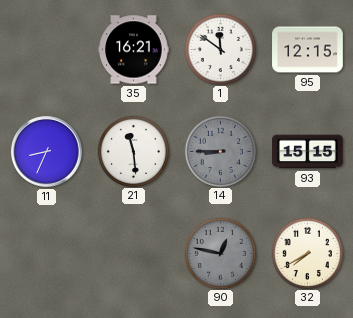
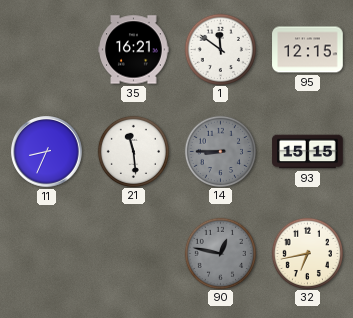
32: 7:40 -> 6:43
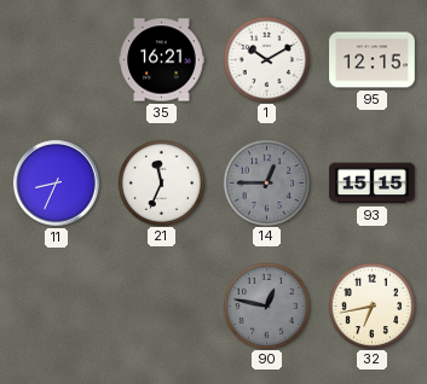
1: 11:51 -> 10:10
21: 11:29 -> 11:34
14: 8:45 -> 12:45
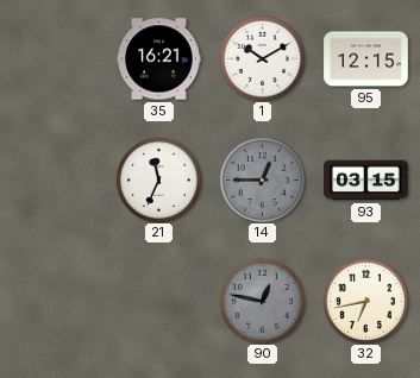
11: 8:34 -> none
93: 15:15 -> 03:15
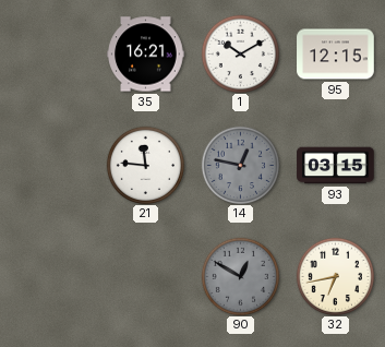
21: 11:34 -> 11:46
14: 12:45 -> 12:47
90: 12:47 -> 12:50
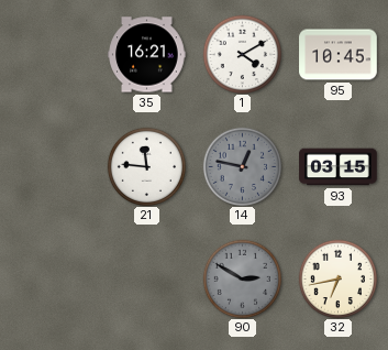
1: 10:10 -> 4:10
95: 12:15 -> 10:45
90: 12:50 -> 2:50
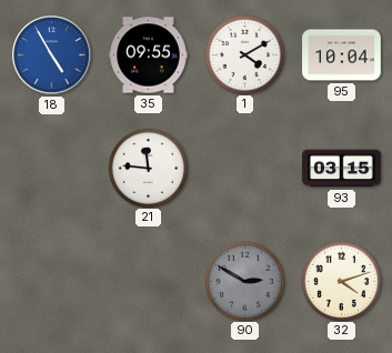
18: none -> 4:55
35: 16:21 -> 09:55
95: 10:45 -> 10:04
14: 12:47 -> none
32: 6:43 -> 4:12
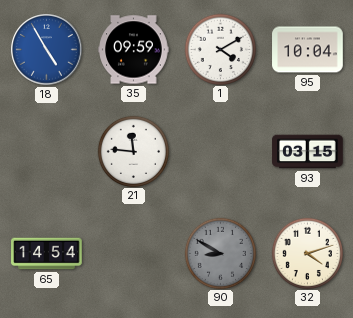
35: 09:55 -> 09:59
65: none -> 14:54
90: 2:50 -> 8:50
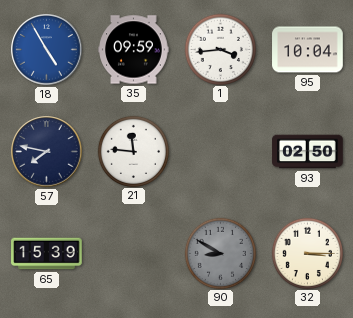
1: 4:10 -> 3:44
57: none -> 7:47
93: 03:15 -> 02:50
65: 14:54 -> 15:39
32: 4:12 -> 3:15
